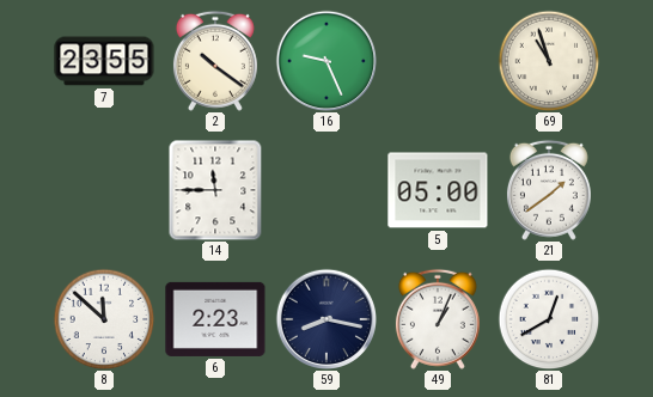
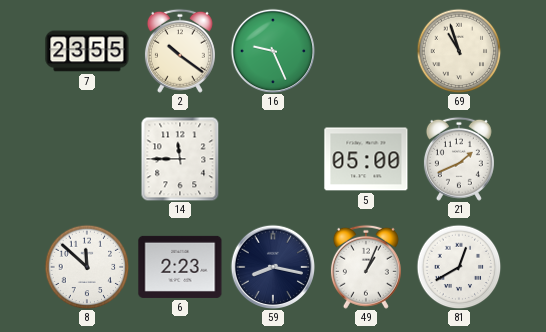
21: 1:39 -> 1:41
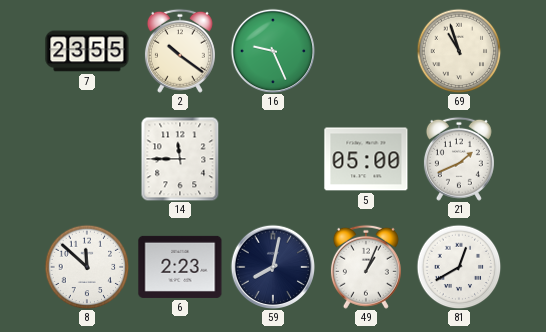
59: 8:17 -> 8:02
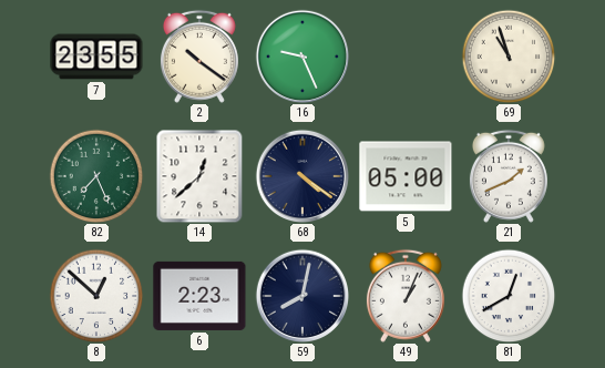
82: none -> 7:26
14: 11:45 -> 12:38
68: none -> 4:21
8: 11:52 -> 12:52
